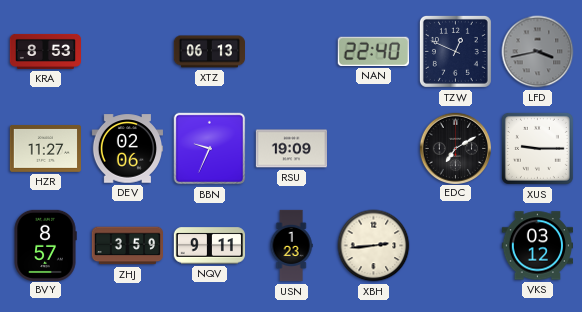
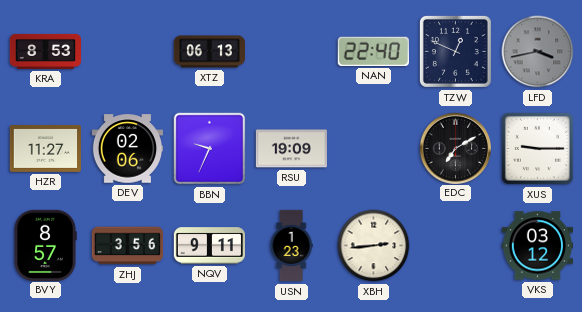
ZHJ: 3:59 -> 3:56
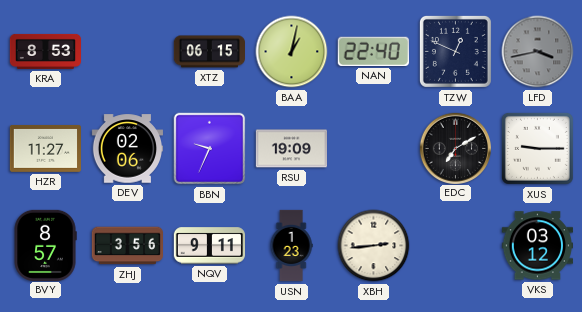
XTZ: 06:13 -> 06:15
BAA: none -> 1:02
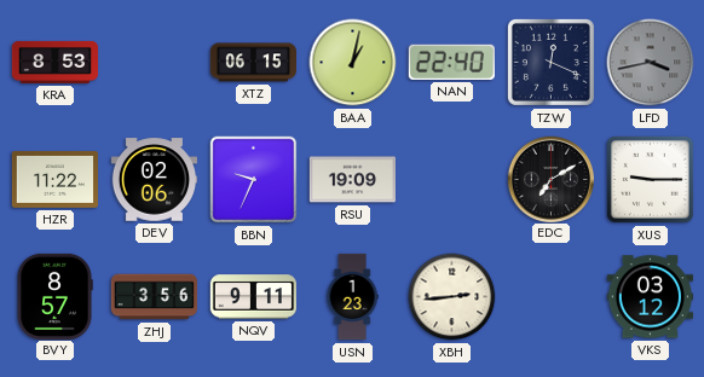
TZW: 12:49 -> 12:19
HZR: 11:27 -> 11:22
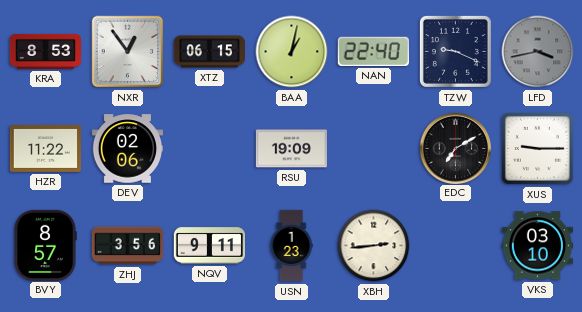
NXR: none -> 12:54
TZW: 12:19 -> 9:19
BBN: 9:34 -> none
VKS: 03:12 -> 03:10
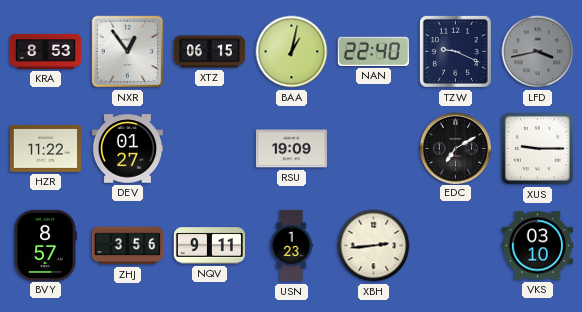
DEV: 02:06 -> 01:27
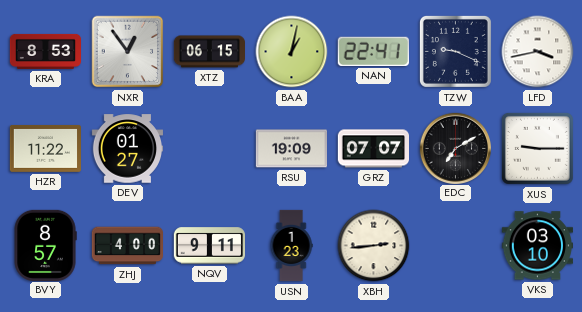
NAN: 22:40 -> 22:41
LFD dial: grey -> white
GRZ: none -> 07:07
ZHJ: 3:56 -> 4:00
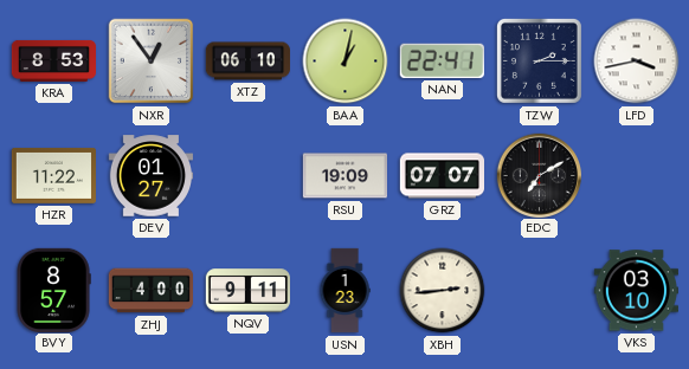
XTZ: 06:15 -> 06:10
TZW: 9:19 -> 2:15
XUS: 9:15 -> none
